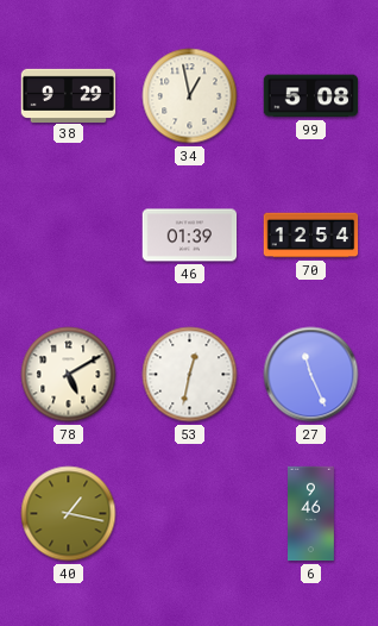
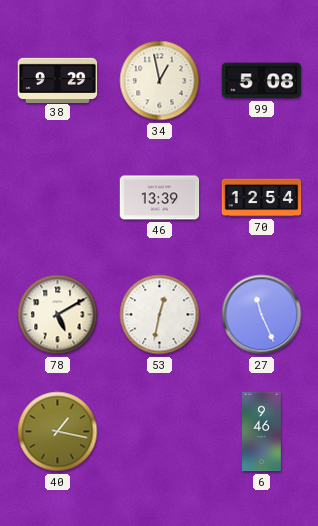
46: 01:39 -> 13:39
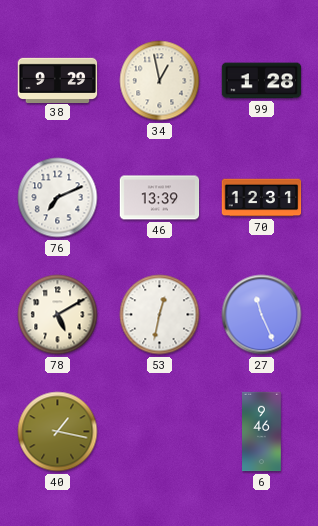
99: 5:08 -> 1:28
76: none -> 7:11
70: 12:54 -> 12:31
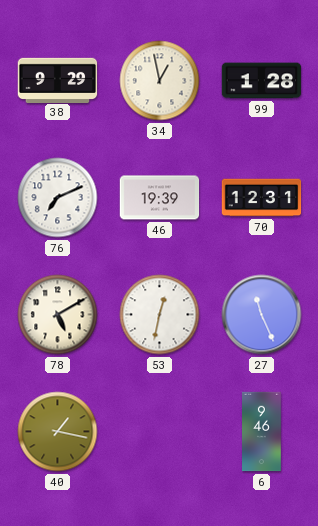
46: 13:39 -> 19:39
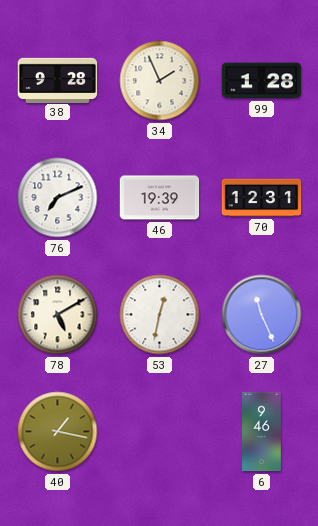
38: 9:29 -> 9:28
34: 12:58 -> 1:56
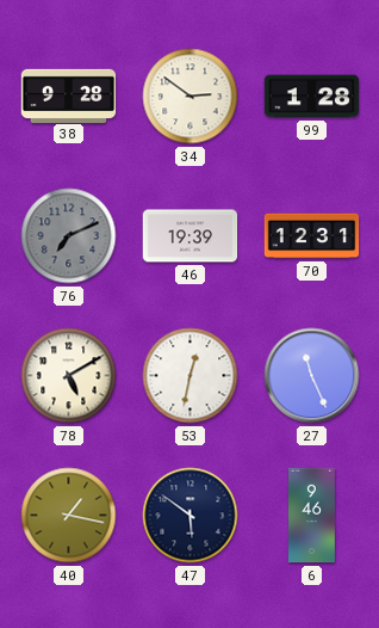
34: 1:56 -> 2:51
76 dial: white -> grey
47: none -> 5:51
